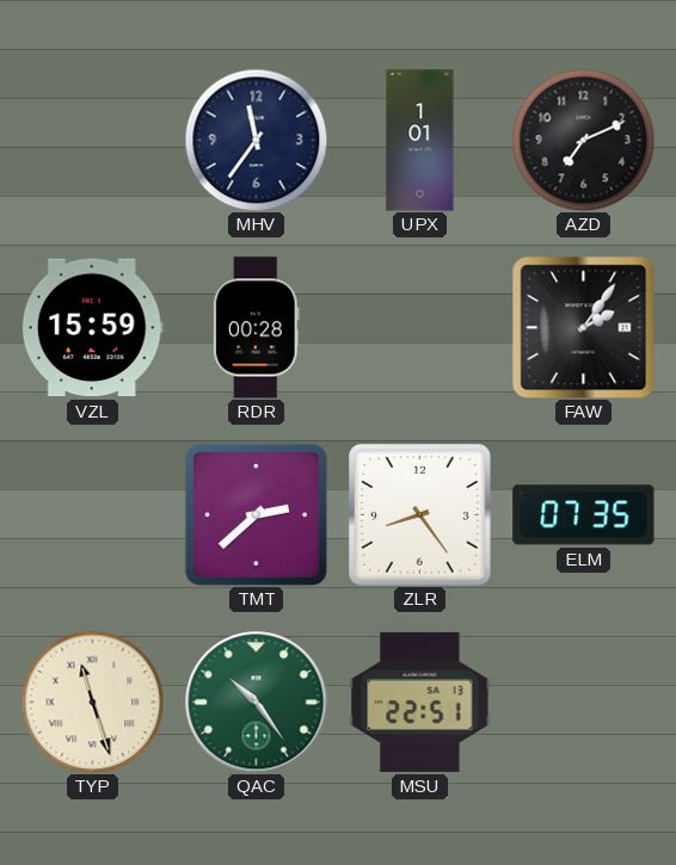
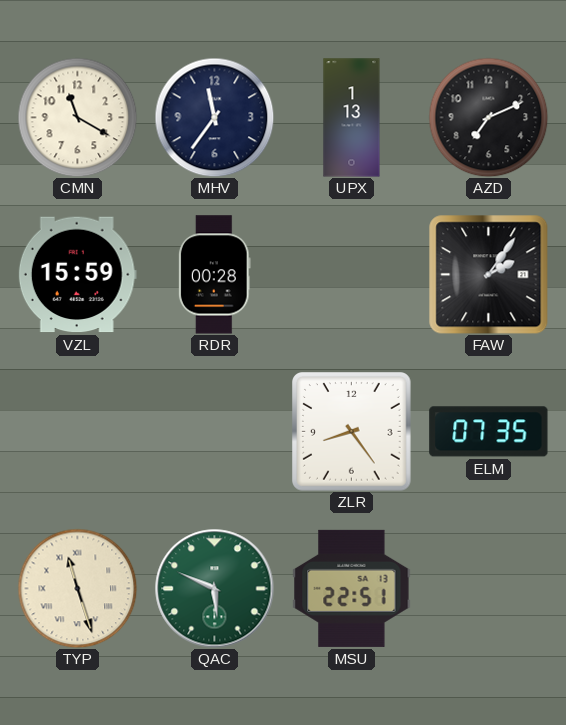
CMN: none -> 11:20
UPX: 1:01 -> 1:13
TMT: 2:38 -> none
QAC: 10:24 -> 5:49
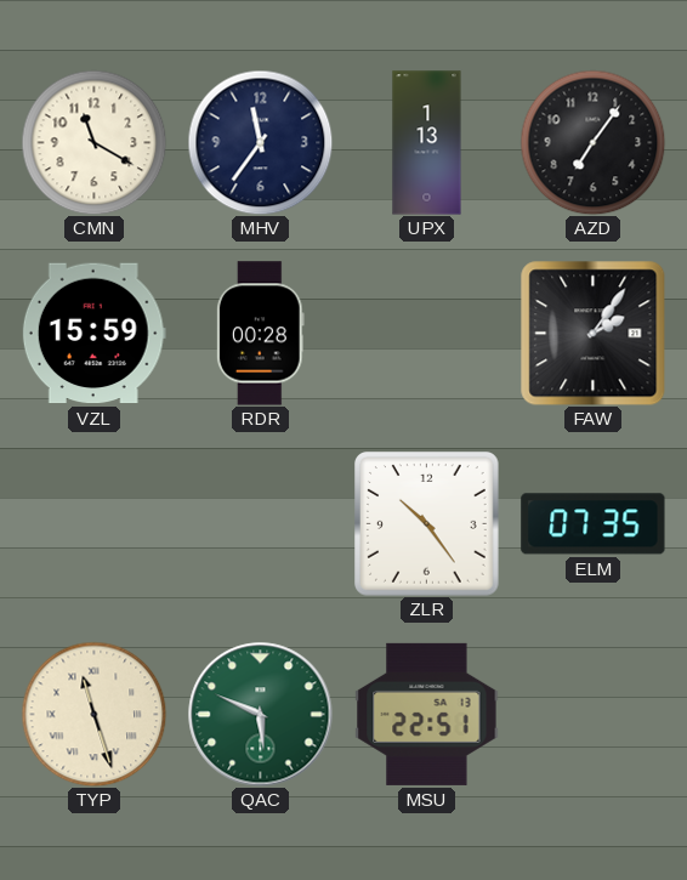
AZD: 7:11 -> 7:06
ZLR: 8:24 -> 10:24
